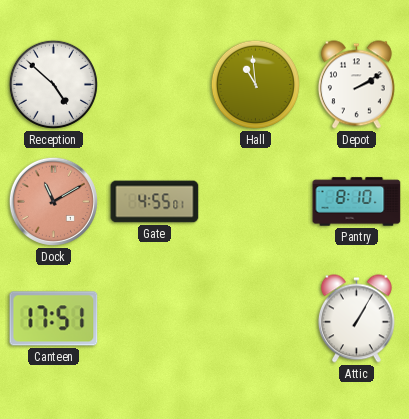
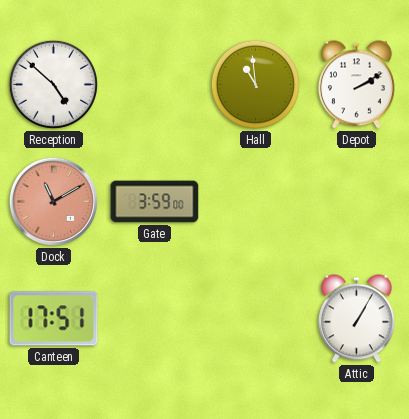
Gate: 4:55 -> 3:59
Pantry: 8:10 -> none
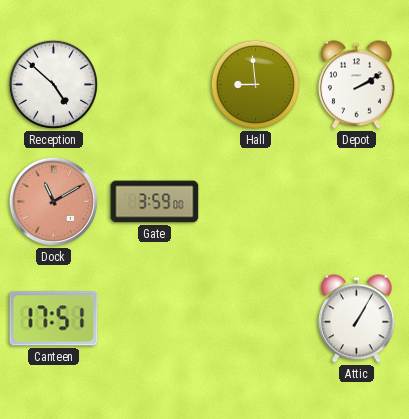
Hall: 10:59 -> 8:59
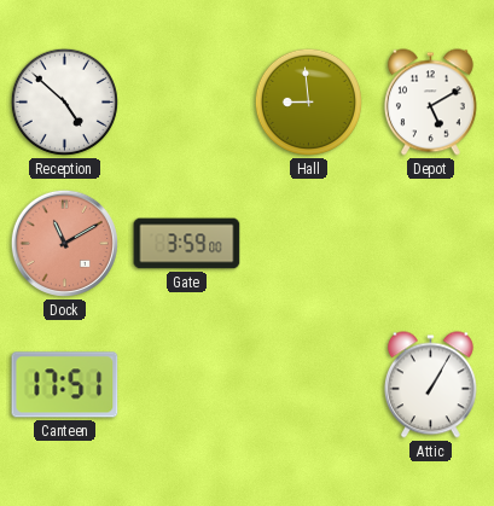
Depot: 2:10 -> 5:10
